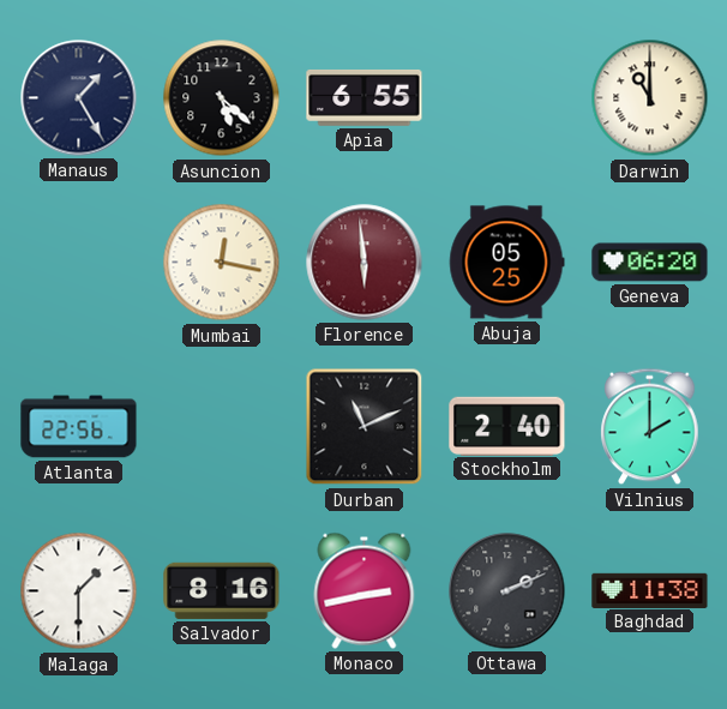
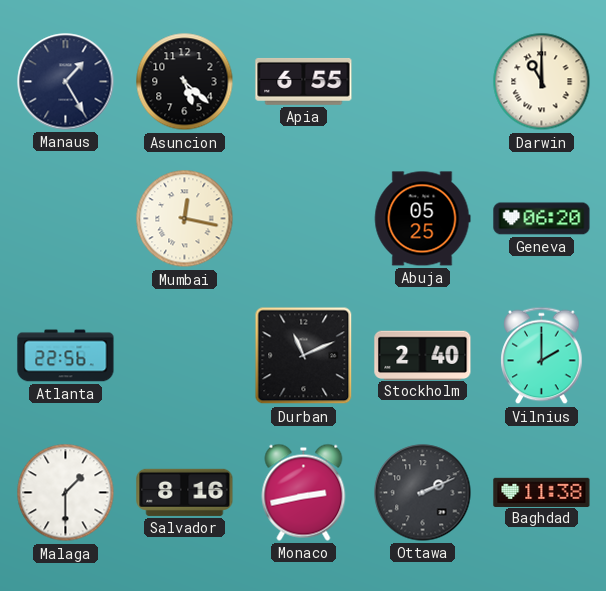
Florence: 5:59 -> none
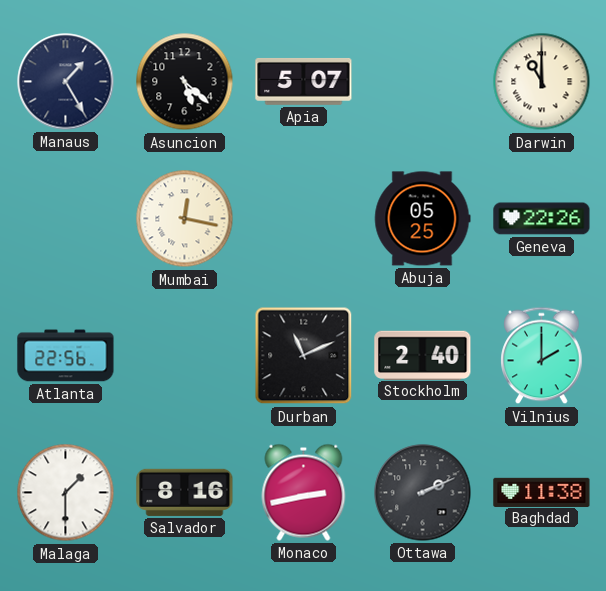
Apia: 6:55 -> 5:07
Geneva: 06:20 -> 22:26
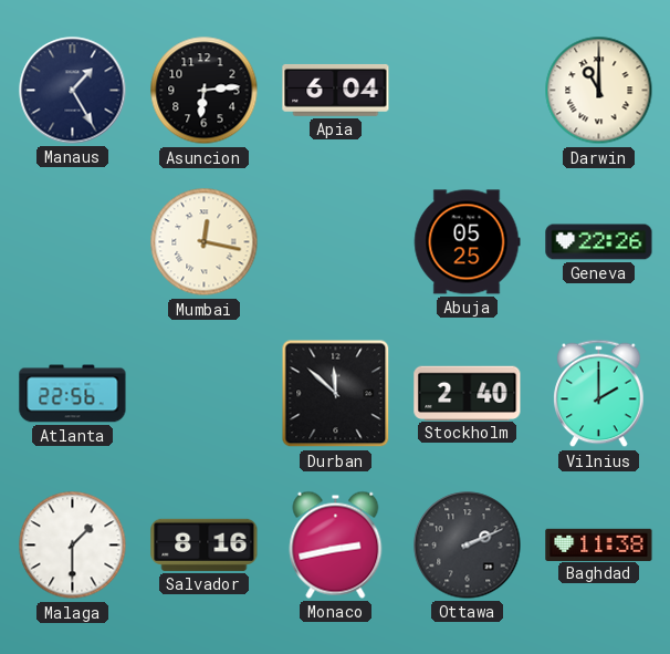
Asuncion: 5:22 -> 6:14
Apia: 5:07 -> 6:04
Durban: 11:11 -> 11:52
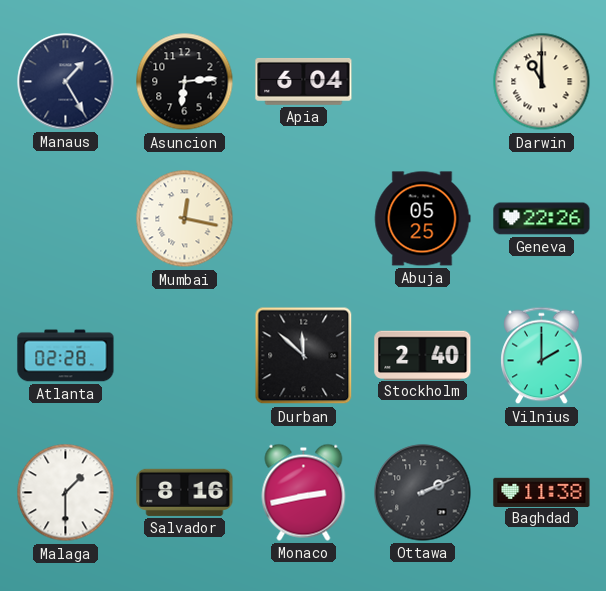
Atlanta: 22:56 -> 02:28
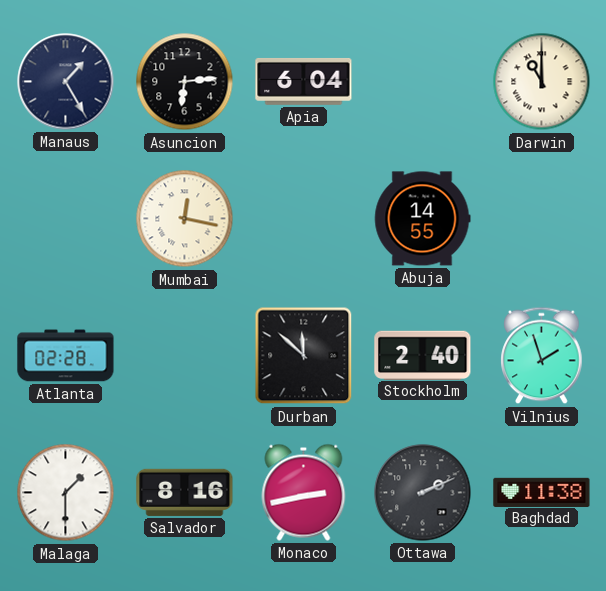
Abuja: 05:25 -> 14:55
Geneva: 22:26 -> none
Vilnius: 2:00 -> 1:57
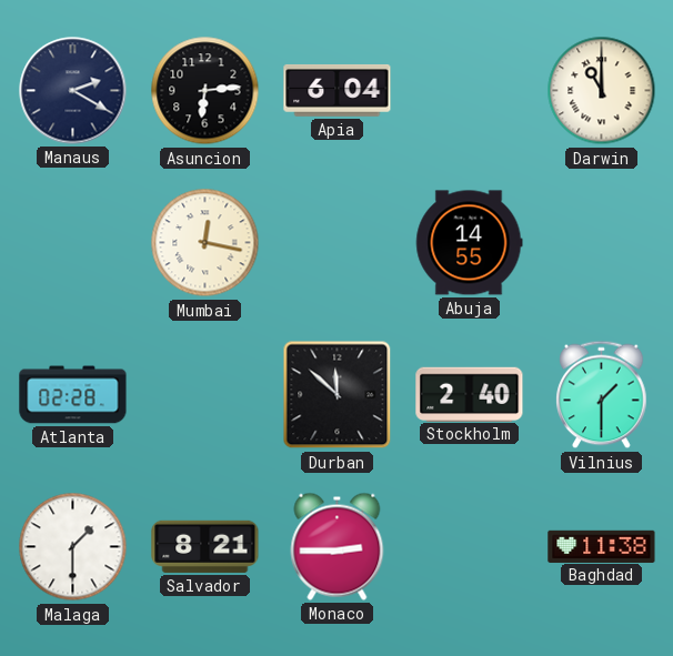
Manaus: 1:25 -> 2:20
Vilnius: 1:57 -> 1:30
Salvador: 8:16 -> 8:21
Monaco: 2:43 -> 2:45
Ottawa: 2:11 -> none
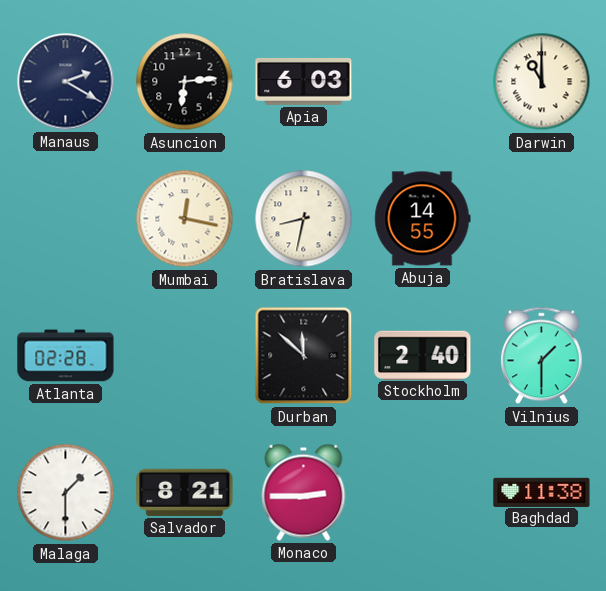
Apia: 6:04 -> 6:03
Bratislava: none -> 8:32
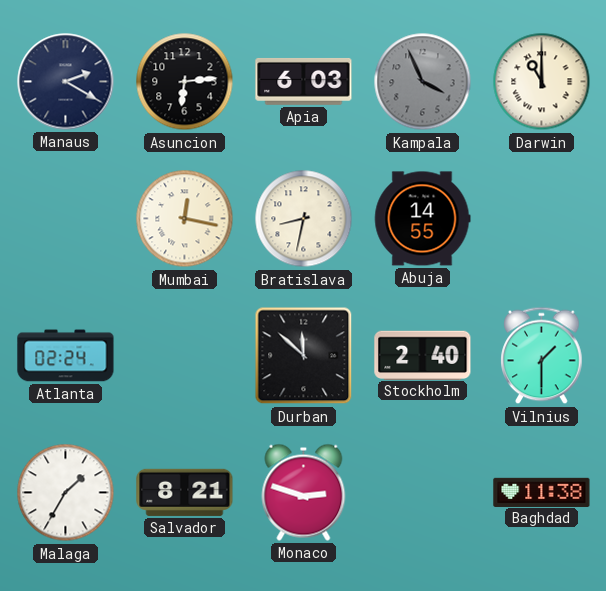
Kampala: none -> 3:56
Atlanta: 02:28 -> 02:24
Malaga: 1:30 -> 1:35
Monaco: 2:45 -> 2:48
